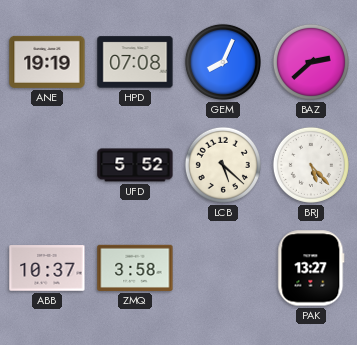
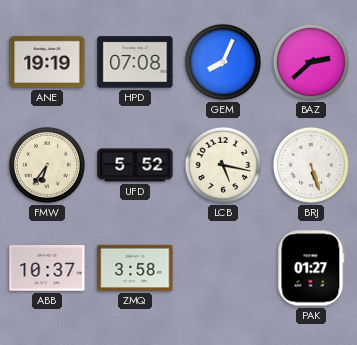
FMW: none -> 6:36
LCB: 5:22 -> 5:17
BRJ: 5:23 -> 5:27
PAK: 13:27 -> 01:27
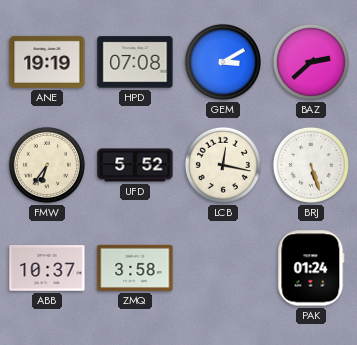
GEM: 8:04 -> 3:10
LCB: 5:17 -> 12:17
PAK: 01:27 -> 01:24
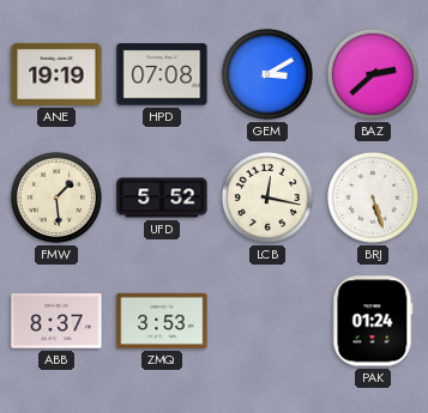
FMW: 6:36 -> 1:29
ABB: 10:37 -> 8:37
ZMQ: 3:58 -> 3:53
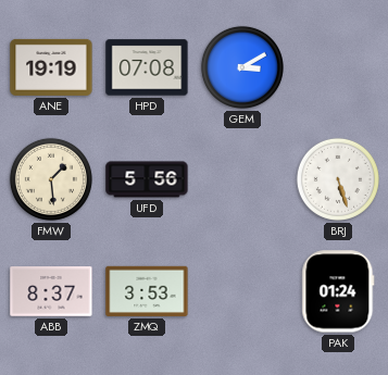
BAZ: 2:38 -> none
UFD: 5:52 -> 5:56
LCB: 12:17 -> none
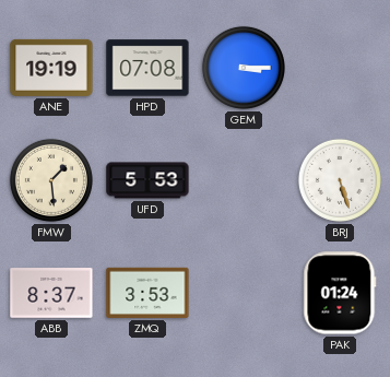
GEM: 3:10 -> 3:15
UFD: 5:56 -> 5:53
